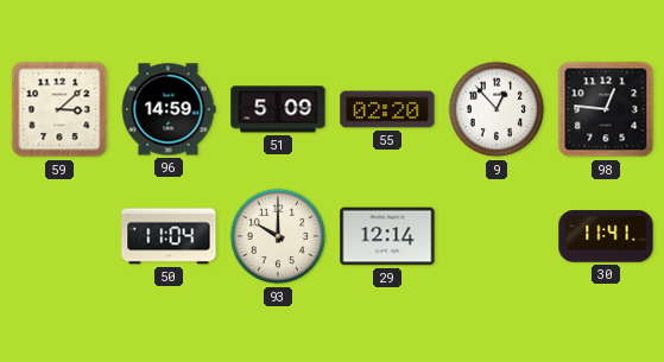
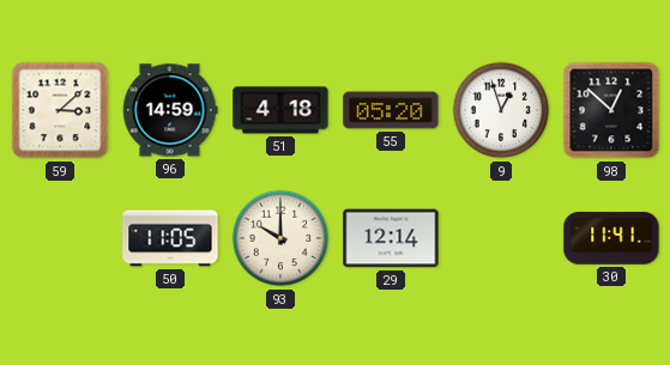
51: 5:09 -> 4:18
55: 02:20 -> 05:20
9: 12:53 -> 12:57
98: 12:46 -> 12:52
50: 11:04 -> 11:05
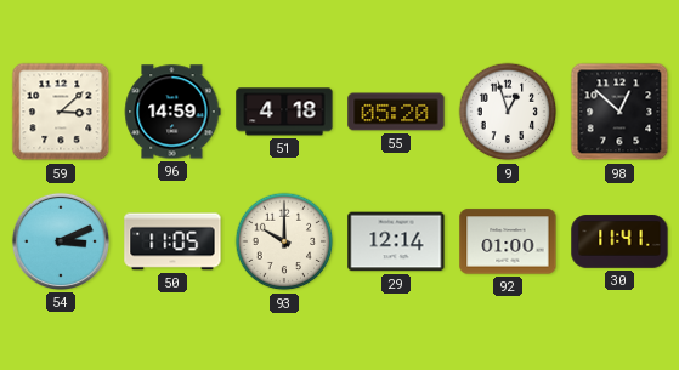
54: none -> 3:11
92: none -> 01:00
